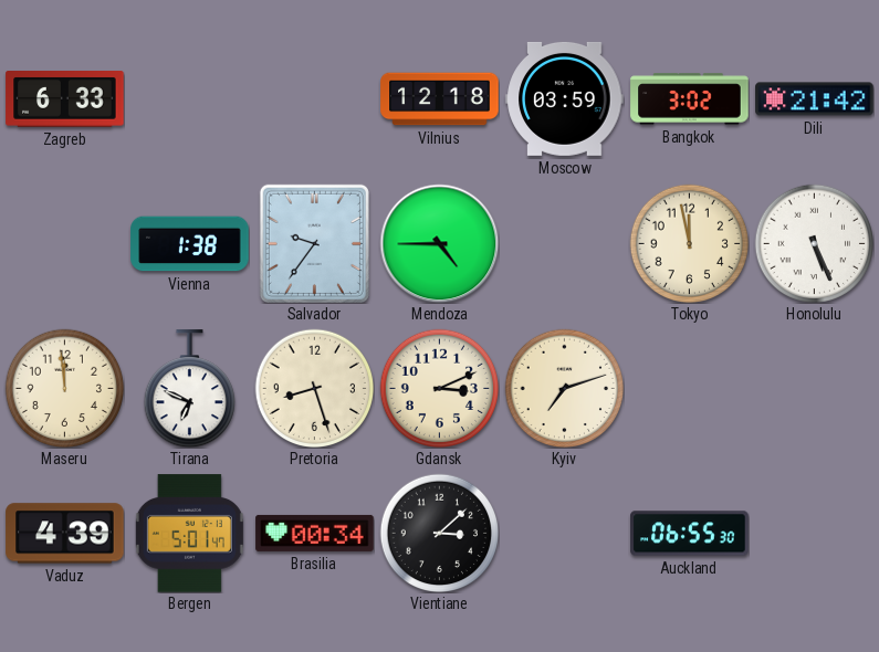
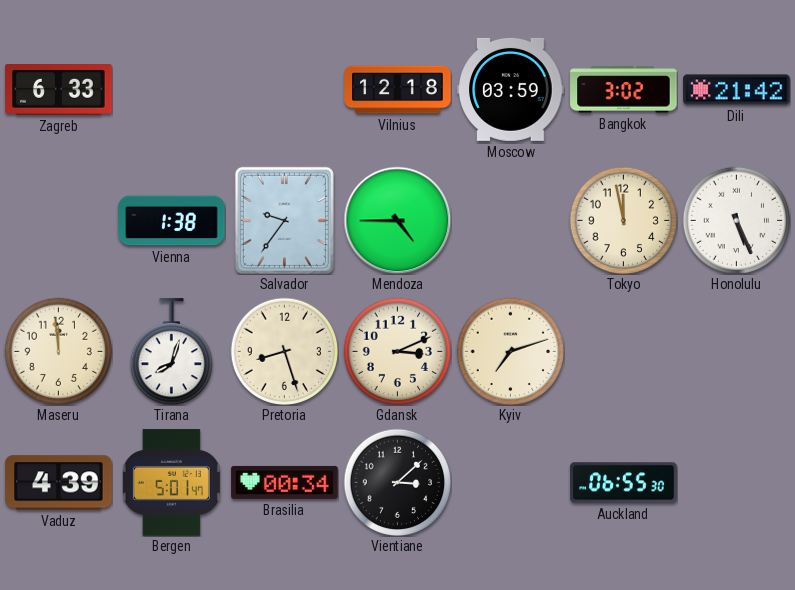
Tirana: 6:49 -> 8:03
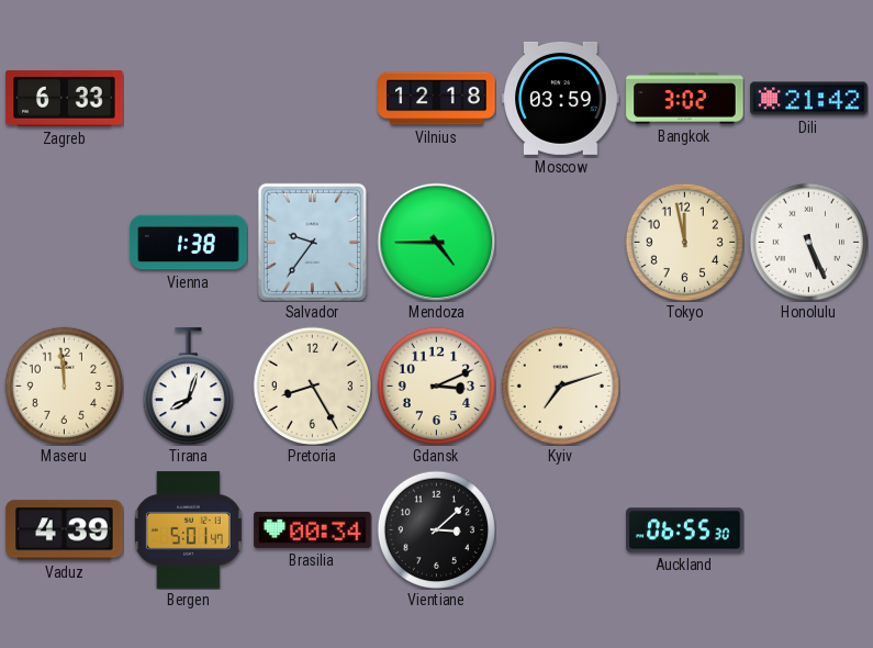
Pretoria: 8:27 -> 8:25
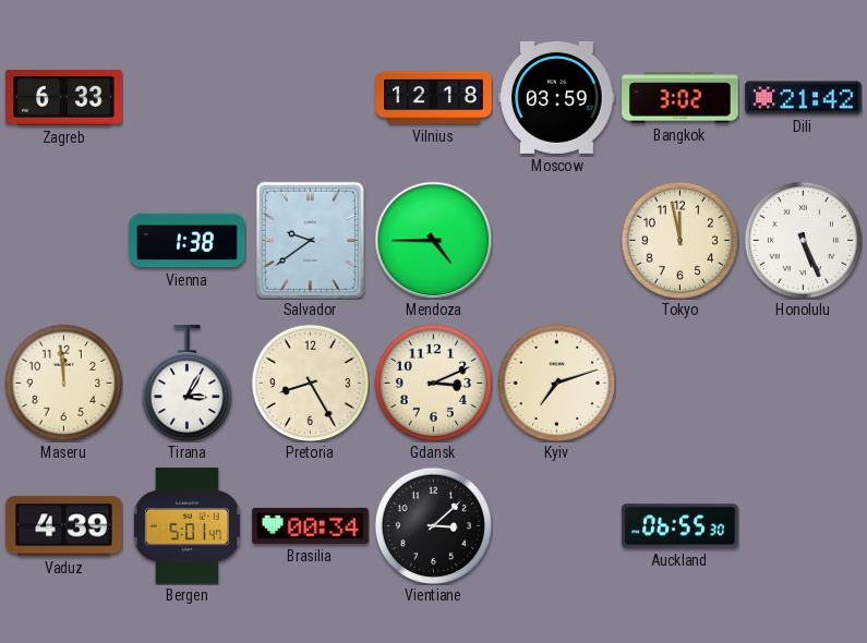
Salvador: 9:36 -> 9:39
Tirana: 8:03 -> 3:05
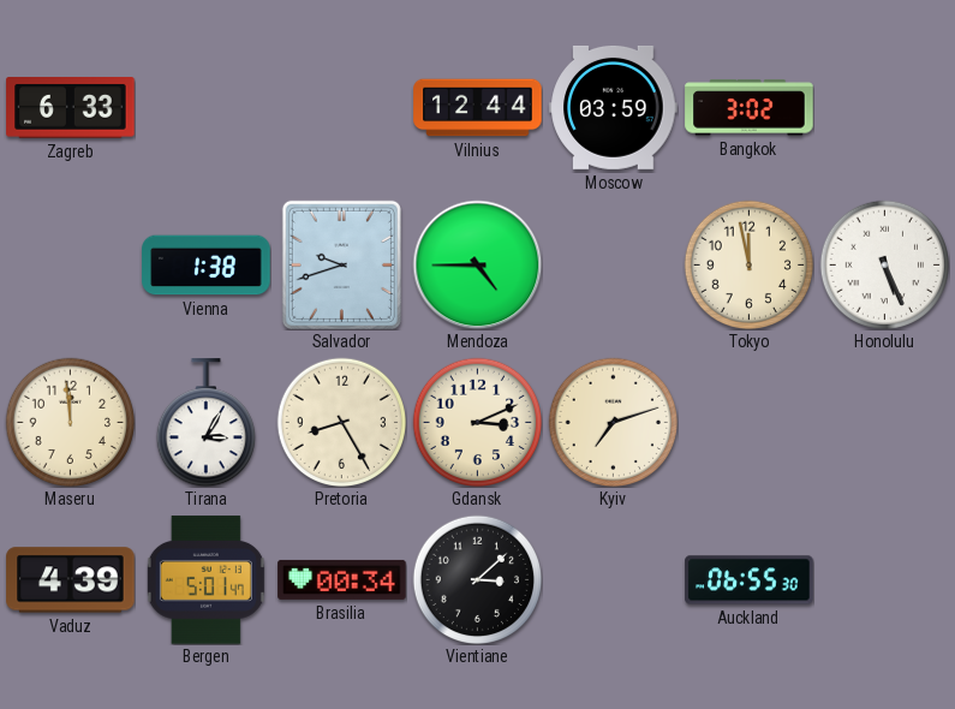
Vilnius: 12:18 -> 12:44
Dili: 21:42 -> none
Salvador: 9:39 -> 9:42
